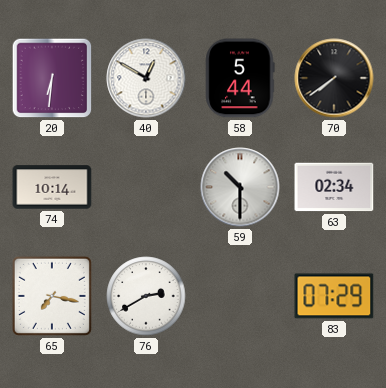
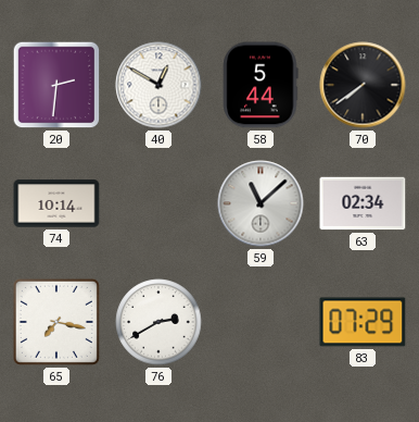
20: 6:31 -> 2:31
59: 10:30 -> 11:08
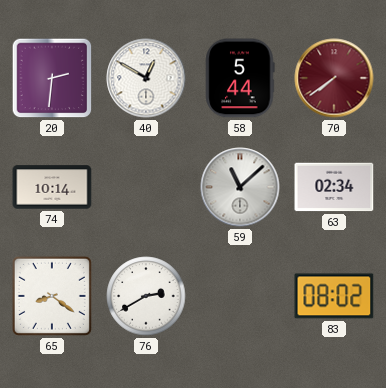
70 dial: black -> burgundy
65: 7:17 -> 8:21
83: 07:29 -> 08:02
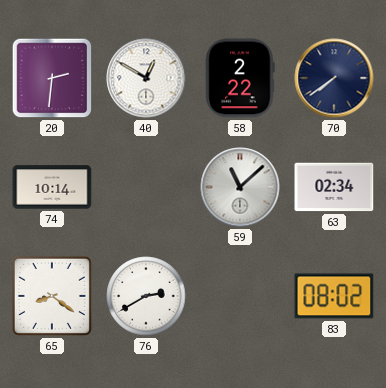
58: 5:44 -> 2:22
70 dial: burgundy -> navy
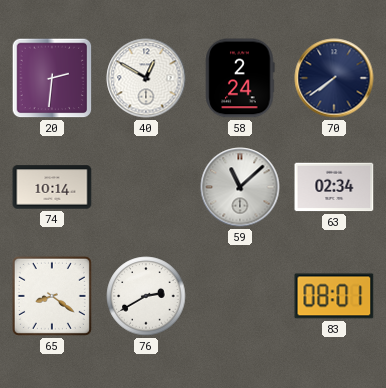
58: 2:22 -> 2:24
83: 08:02 -> 08:01
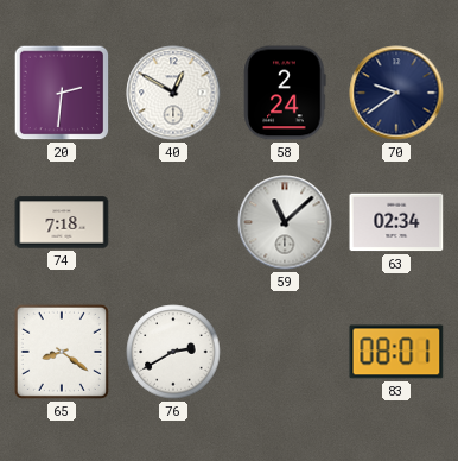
70: 7:39 -> 9:39
74: 10:14 -> 7:18
